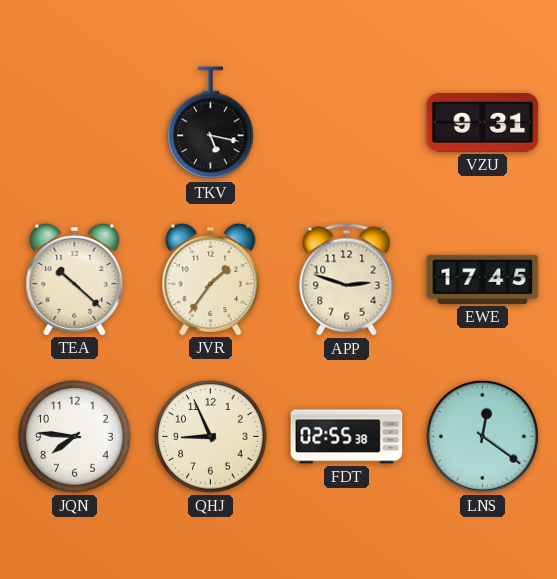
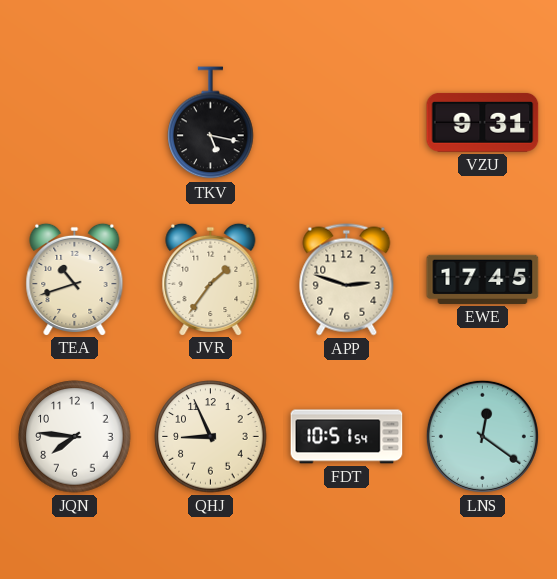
TEA: 10:22 -> 10:42
FDT: 02:55 -> 10:51
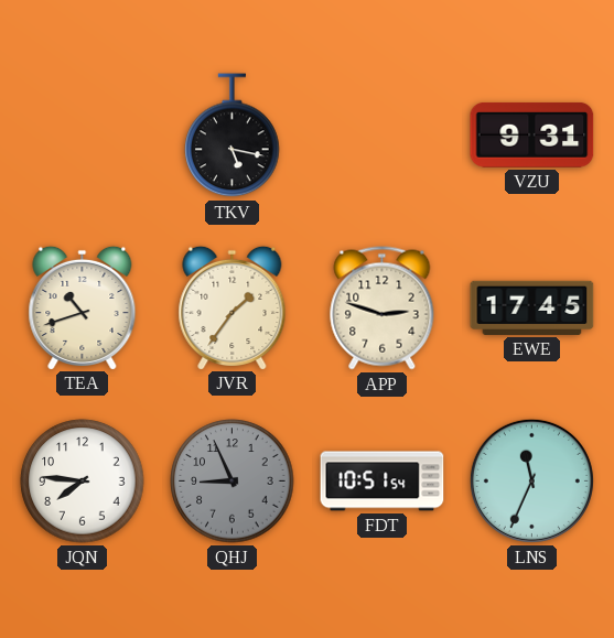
QHJ dial: cream -> grey
LNS: 12:21 -> 11:34
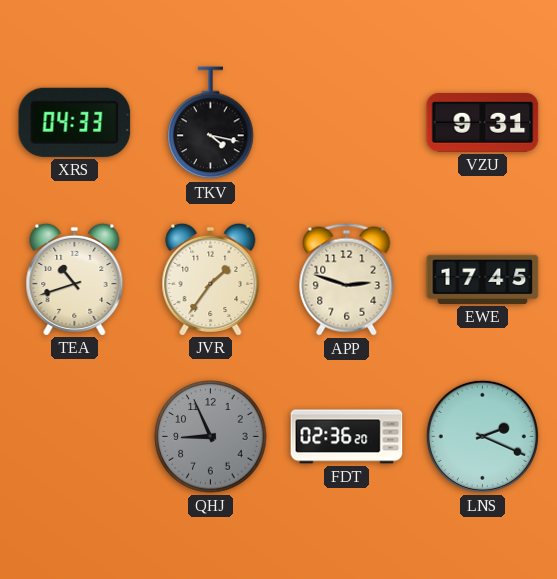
XRS: none -> 04:33
TKV: 5:17 -> 4:17
JQN: 7:46 -> none
FDT: 10:51 -> 02:36
LNS: 11:34 -> 2:19
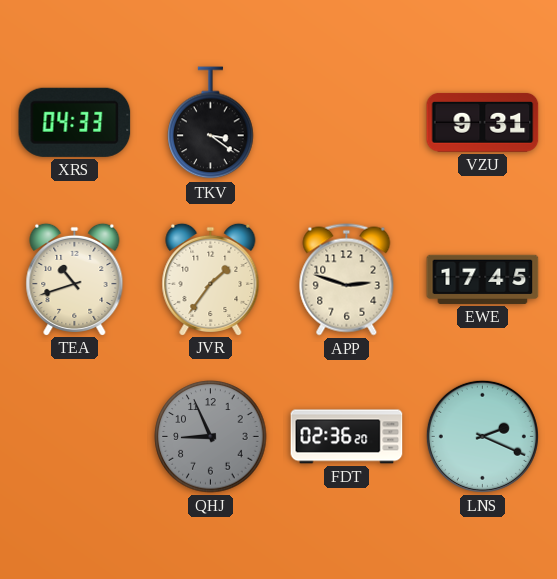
TKV: 4:17 -> 3:21
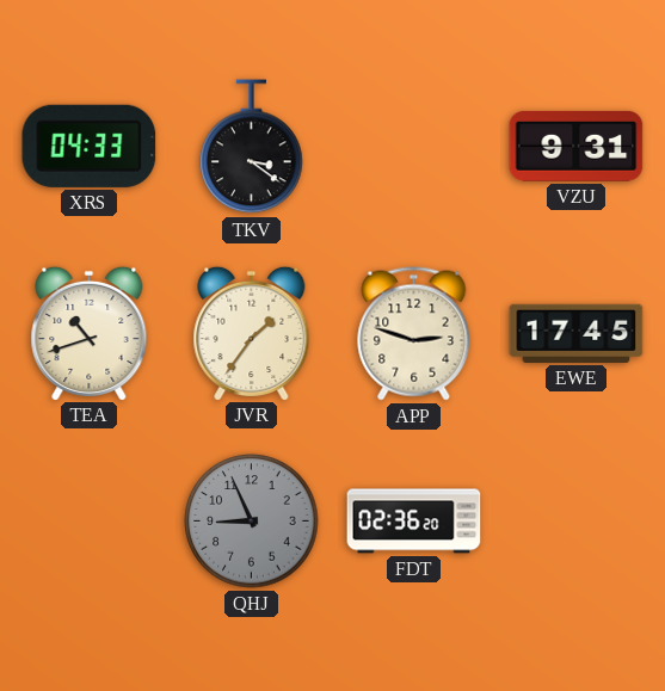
LNS: 2:19 -> none
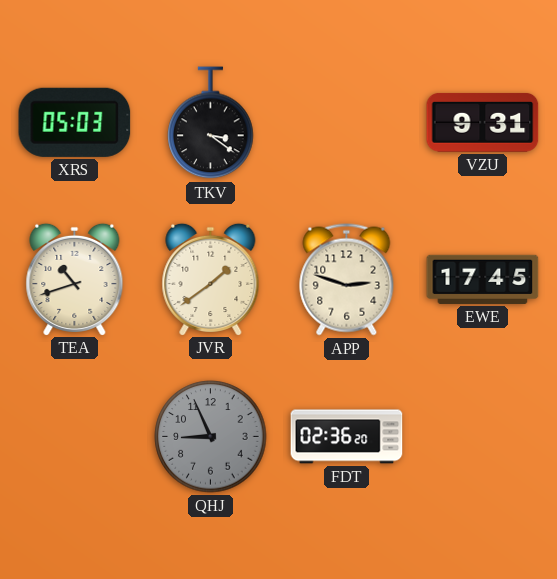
XRS: 04:33 -> 05:03
JVR: 1:36 -> 1:39
